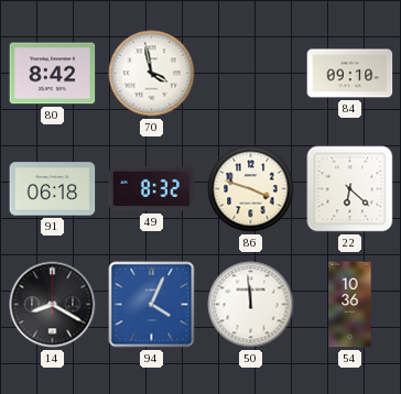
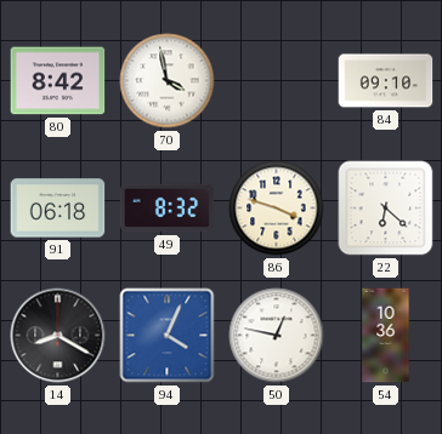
50: 11:59 -> 12:47
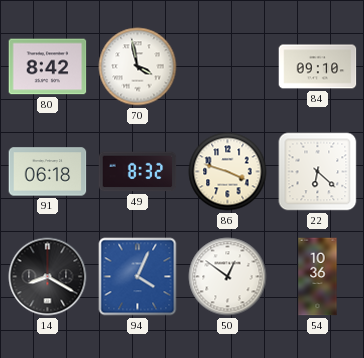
50: 12:47 -> 12:51
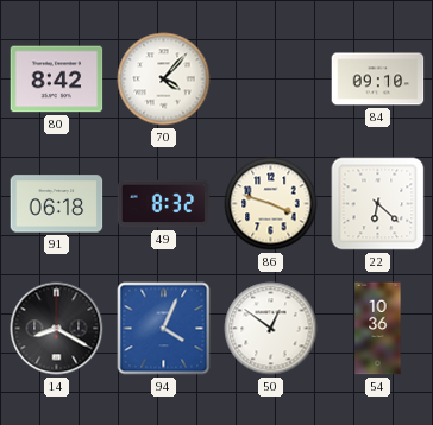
70: 3:58 -> 4:07
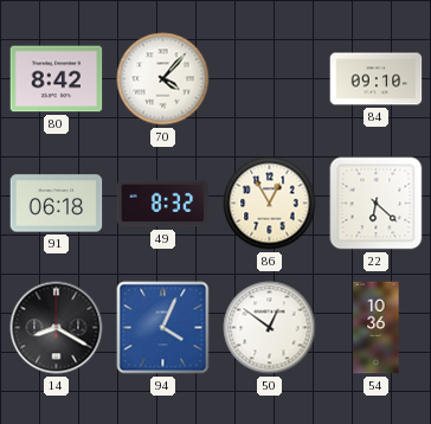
86: 3:48 -> 12:55
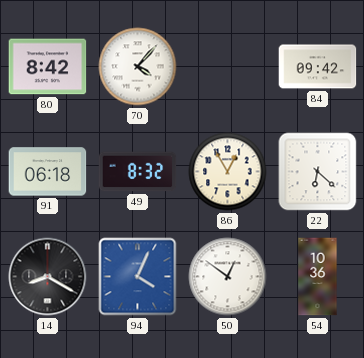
84: 09:10 -> 09:42
